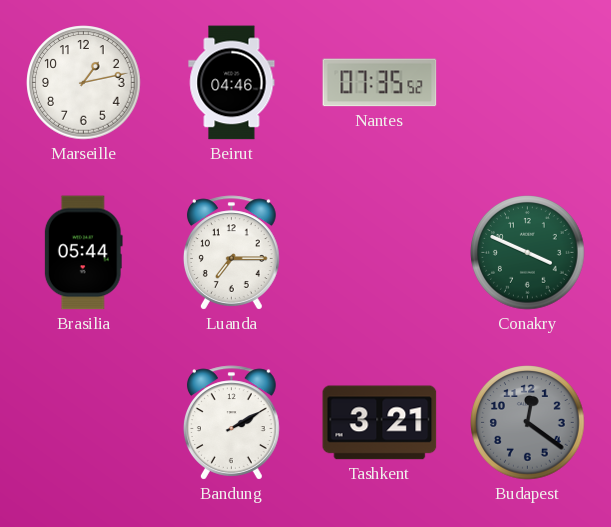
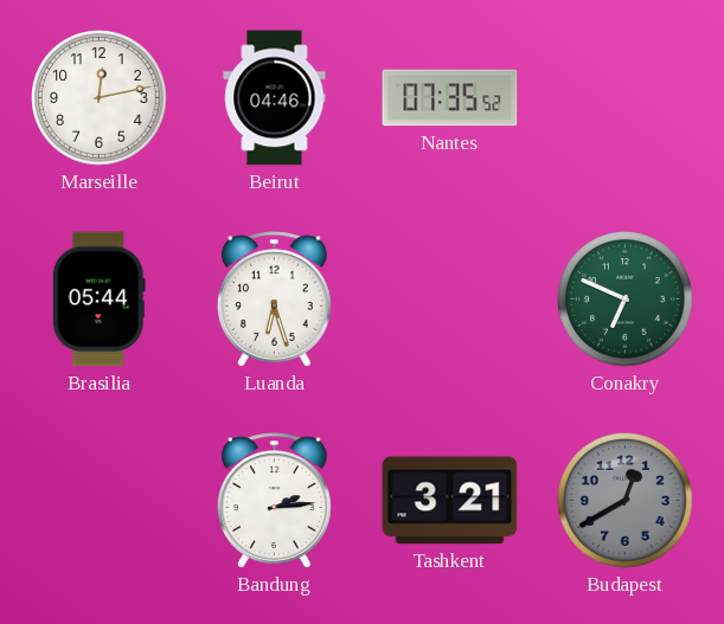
Marseille: 1:13 -> 12:13
Luanda: 7:15 -> 6:27
Conakry: 3:49 -> 6:49
Bandung: 2:10 -> 2:14
Budapest: 12:21 -> 12:40
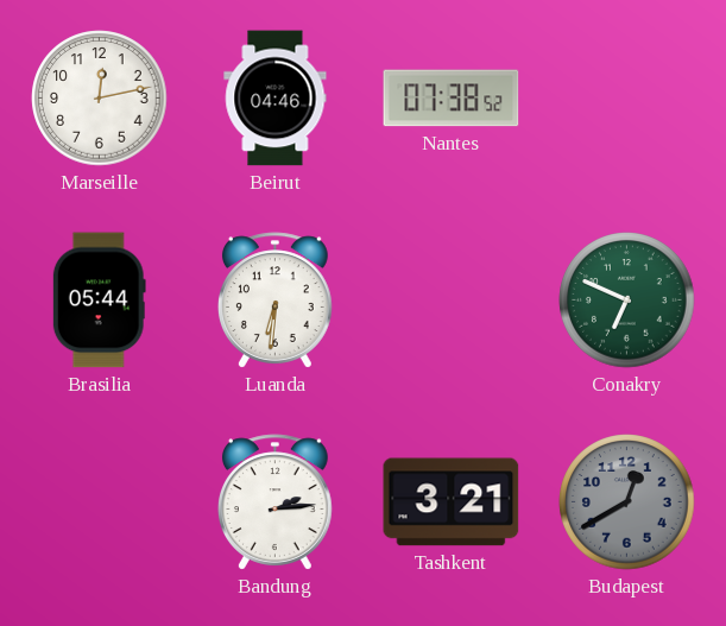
Nantes: 07:35 -> 07:38
Luanda: 6:27 -> 6:31
